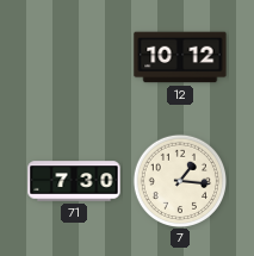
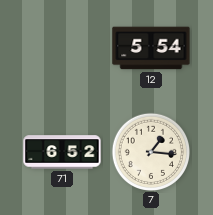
12: 10:12 -> 5:54
71: 7:30 -> 6:52
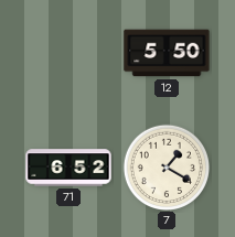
12: 5:54 -> 5:50
7: 1:16 -> 1:20
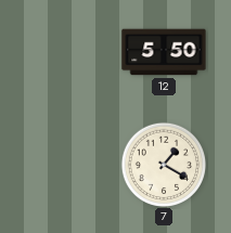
71: 6:52 -> none
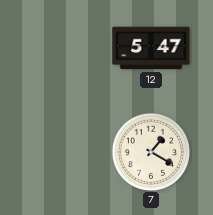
12: 5:50 -> 5:47
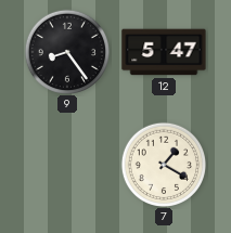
9: none -> 8:24
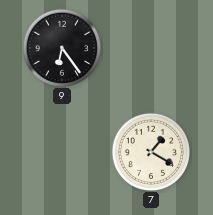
9: 8:24 -> 6:24
12: 5:47 -> none
